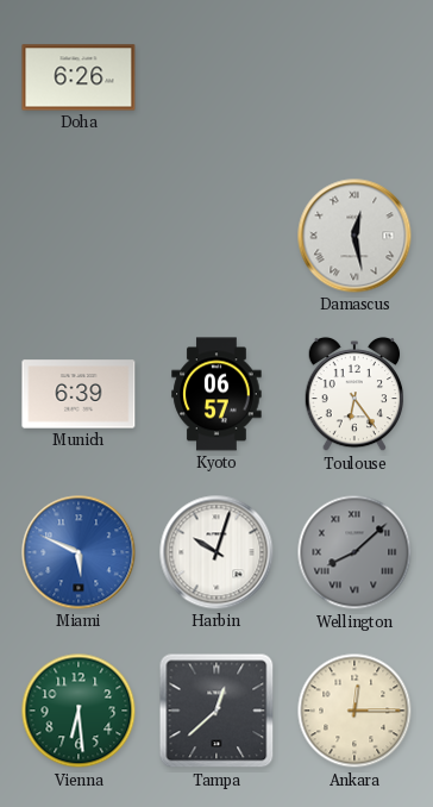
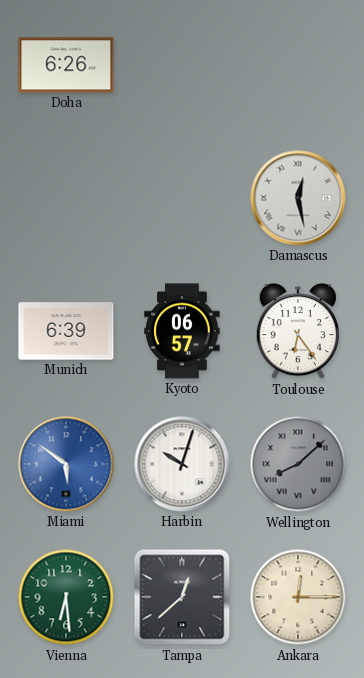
Miami: 5:49 -> 5:51
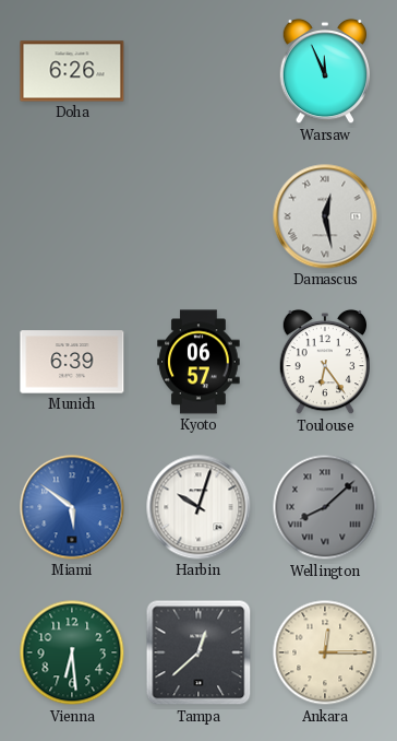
Warsaw: none -> 11:56
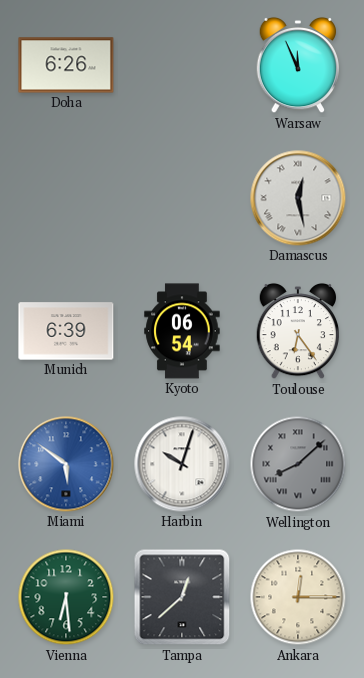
Kyoto: 06:57 -> 06:54
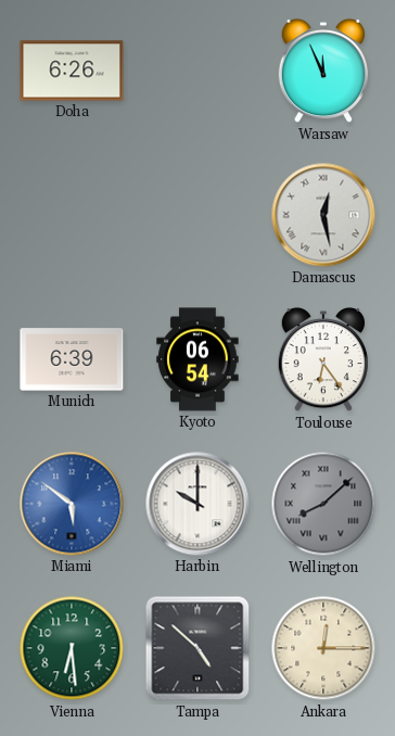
Harbin: 10:03 -> 10:00
Tampa: 12:38 -> 4:52
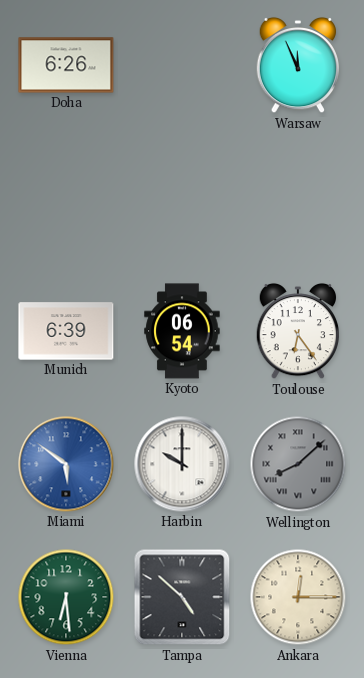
Damascus: 12:28 -> none
